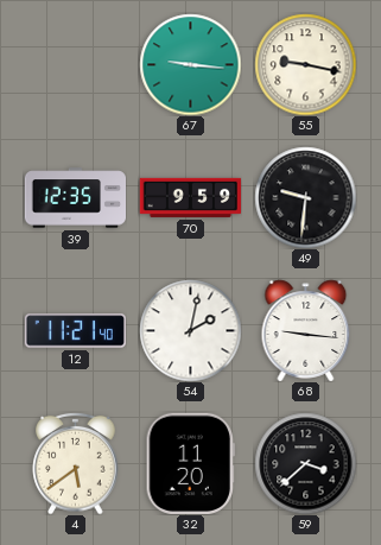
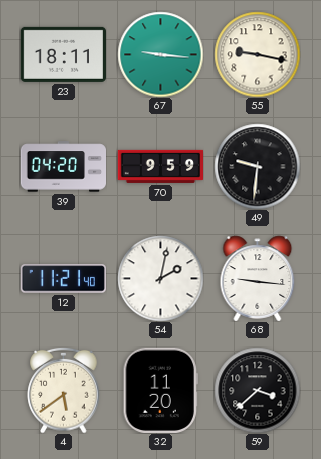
23: none -> 18:11
39: 12:35 -> 04:20
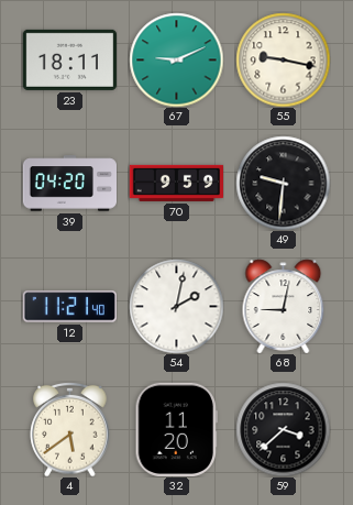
67: 9:16 -> 9:11
68: 9:16 -> 9:02
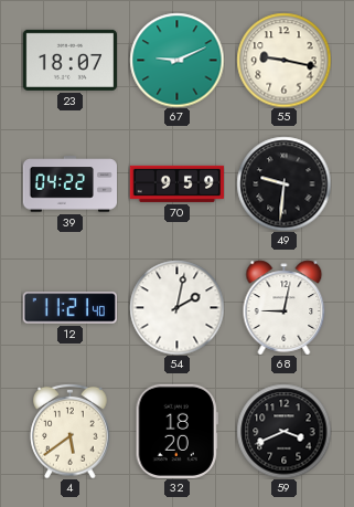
23: 18:11 -> 18:07
39: 04:20 -> 04:22
32: 11:20 -> 18:20
59: 3:38 -> 3:41
